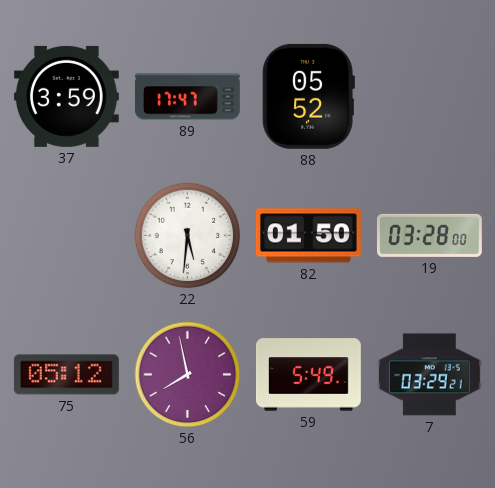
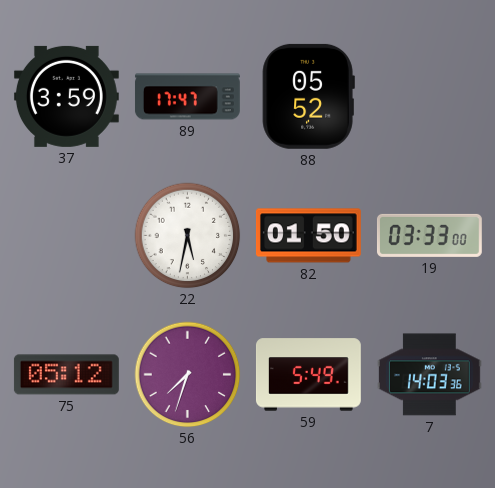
22: 5:31 -> 5:32
19: 03:28 -> 03:33
56: 7:58 -> 7:33
7: 03:29 -> 14:03
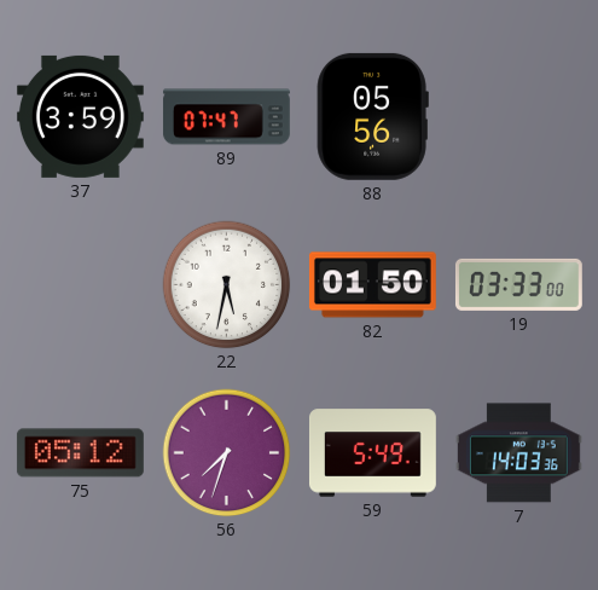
89: 17:47 -> 07:47
88: 05:52 -> 05:56
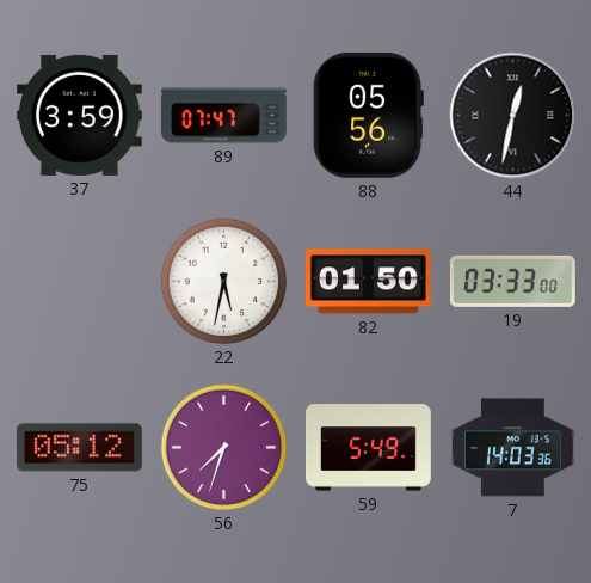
44: none -> 12:32
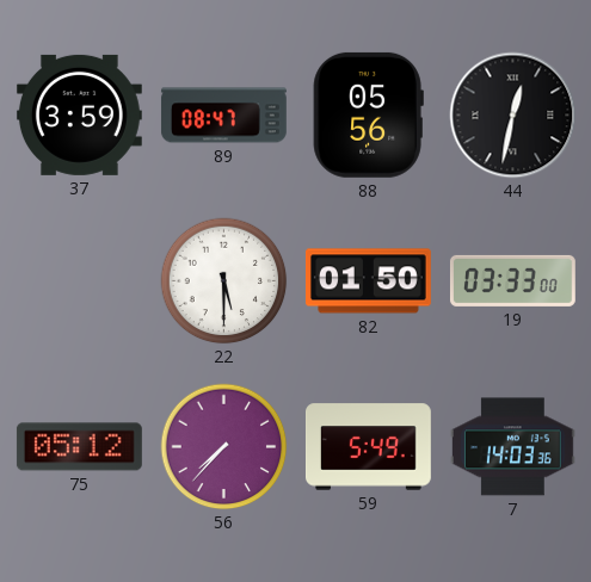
89: 07:47 -> 08:47
22: 5:32 -> 5:30
56: 7:33 -> 7:37
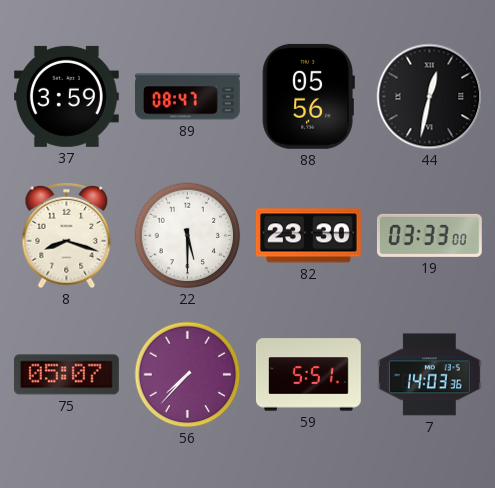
8: none -> 8:18
82: 01:50 -> 23:30
75: 05:12 -> 05:07
59: 5:49 -> 5:51
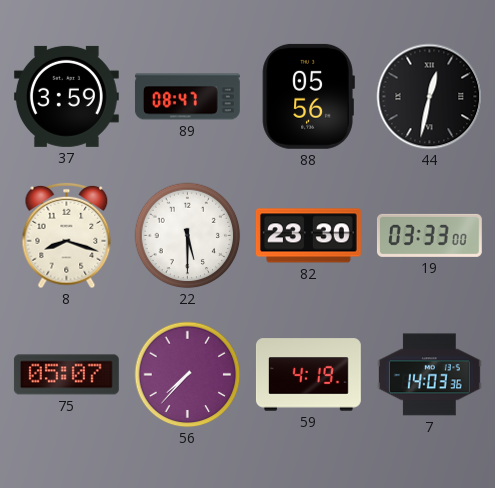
59: 5:51 -> 4:19
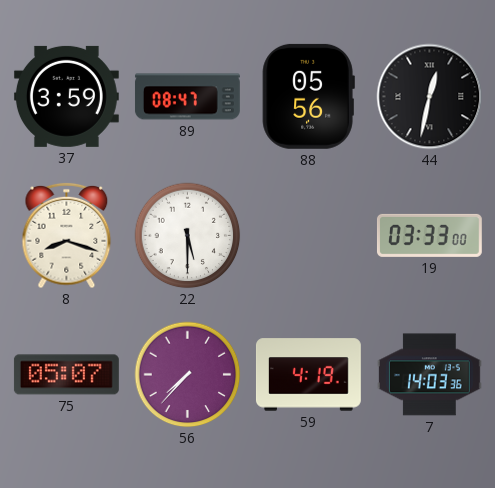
82: 23:30 -> none
